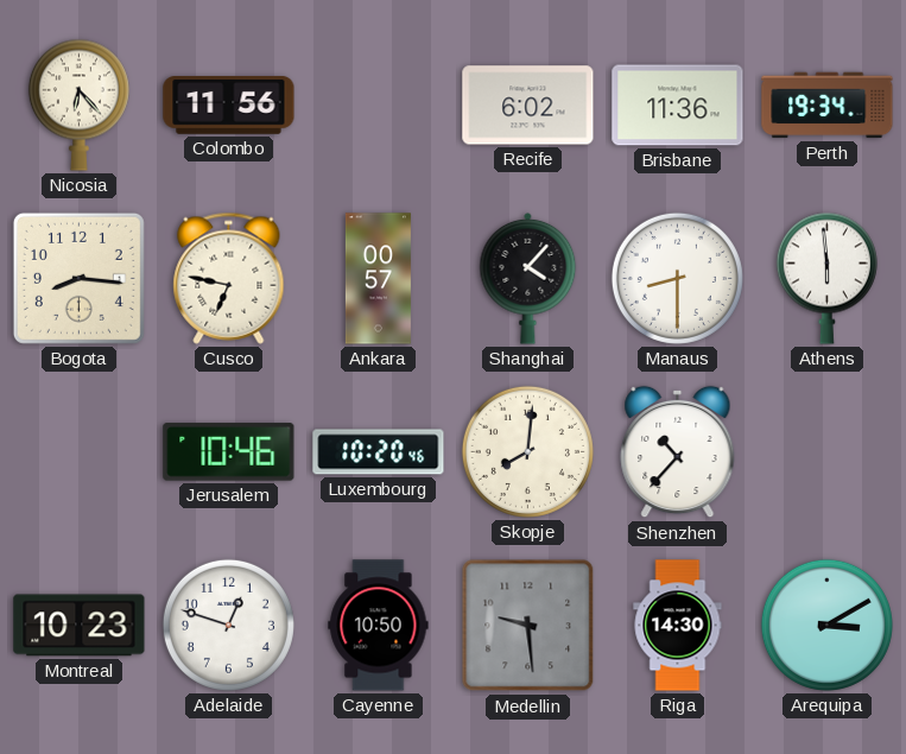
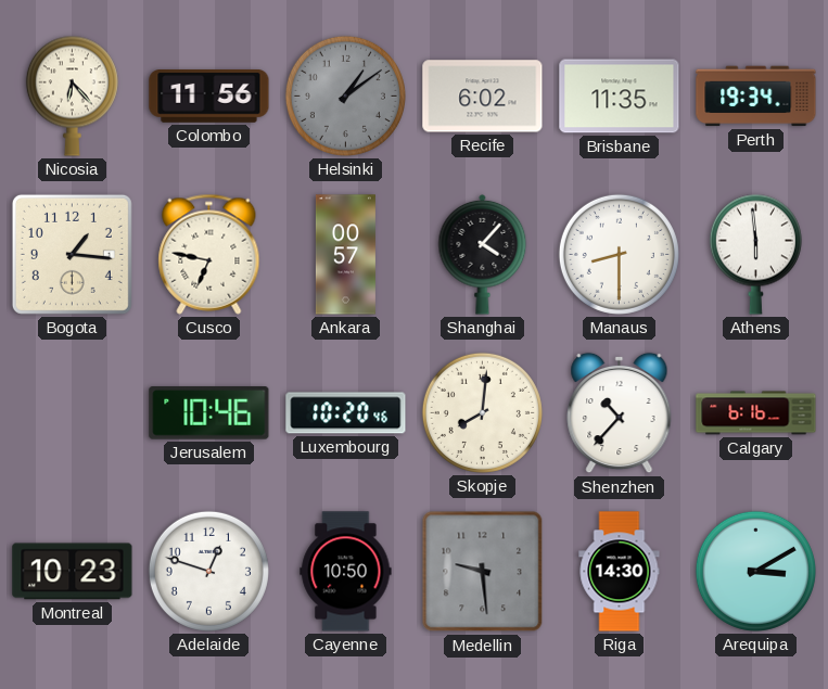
Helsinki: none -> 1:09
Brisbane: 11:36 -> 11:35
Bogota: 8:16 -> 1:16
Calgary: none -> 6:16
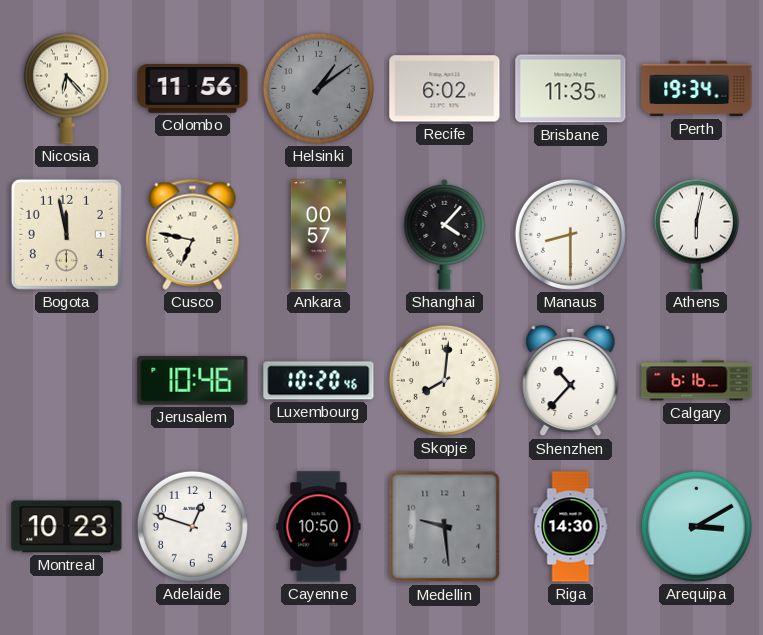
Bogota: 1:16 -> 11:58
Athens: 5:59 -> 6:02
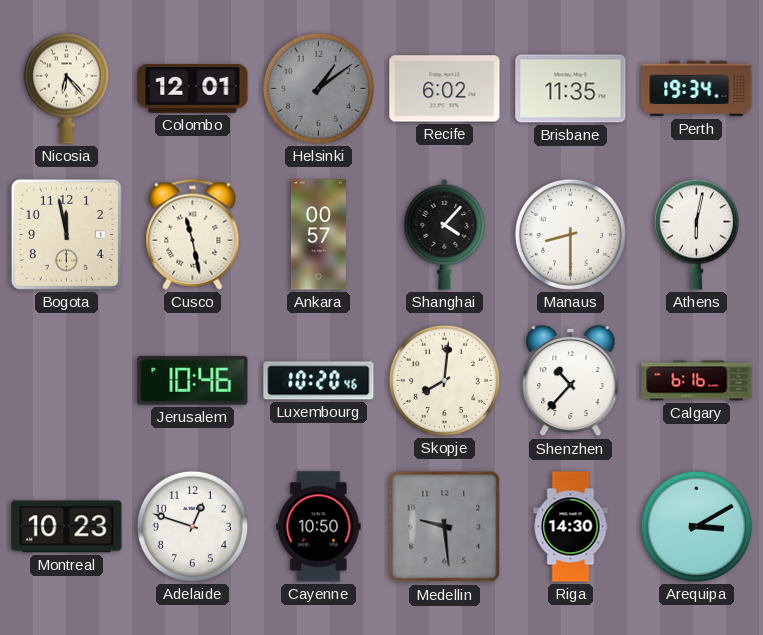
Colombo: 11:56 -> 12:01
Cusco: 6:47 -> 11:28
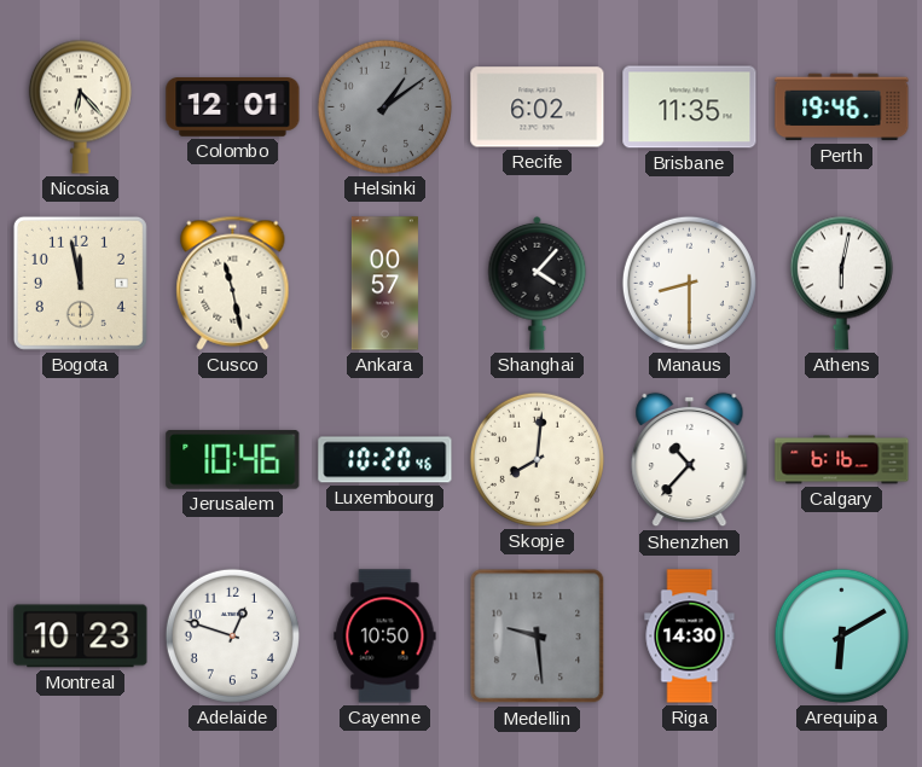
Perth: 19:34 -> 19:46
Arequipa: 3:10 -> 6:10
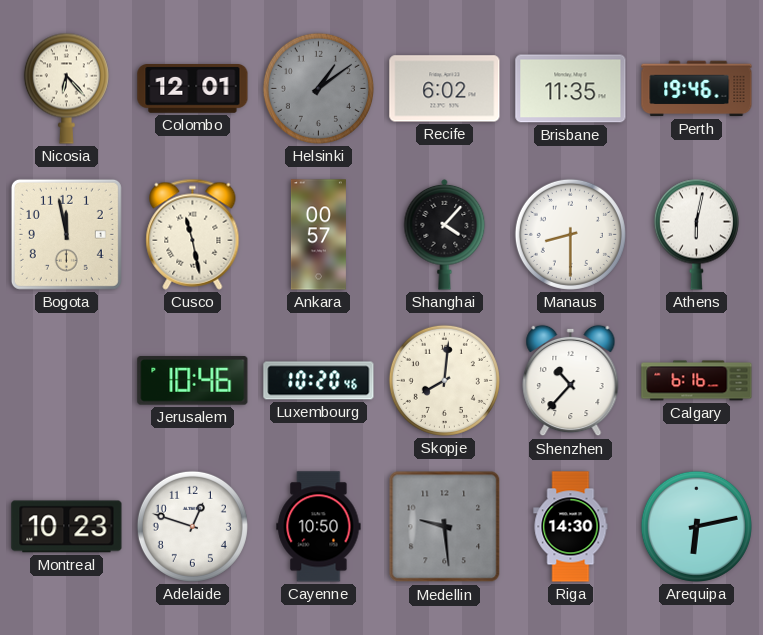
Arequipa: 6:10 -> 6:13
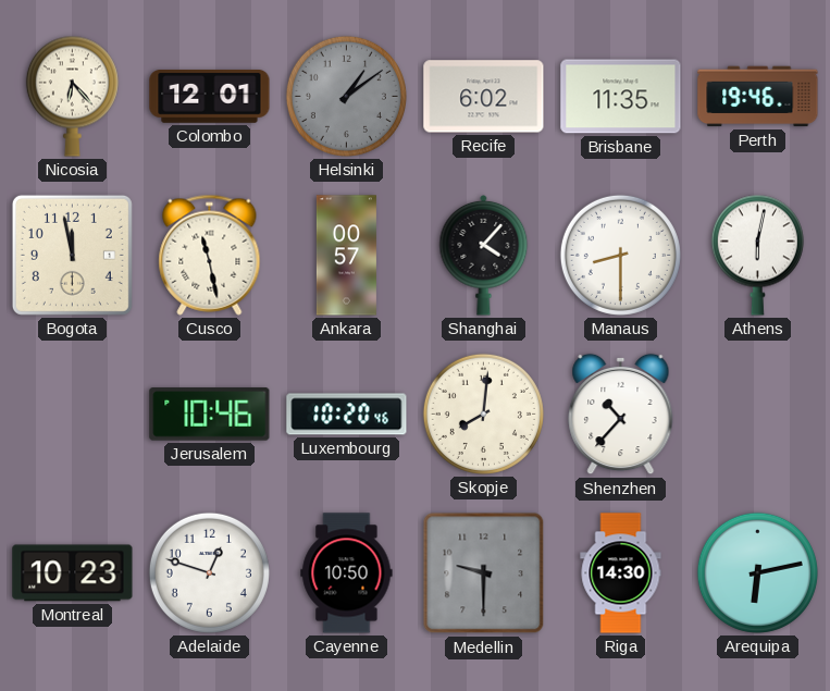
Calgary: 6:16 -> none
Medellin: 9:29 -> 9:30
